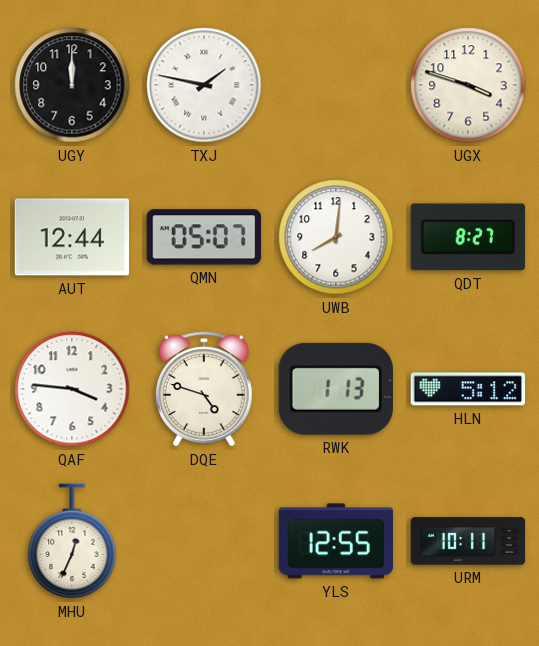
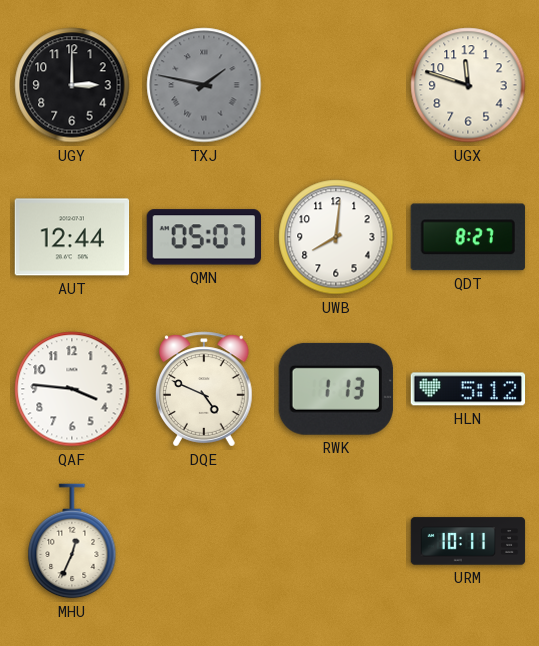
UGY: 12:00 -> 3:00
TXJ dial: white -> grey
UGX: 3:48 -> 11:48
DQE: 4:48 -> 4:49
YLS: 12:55 -> none
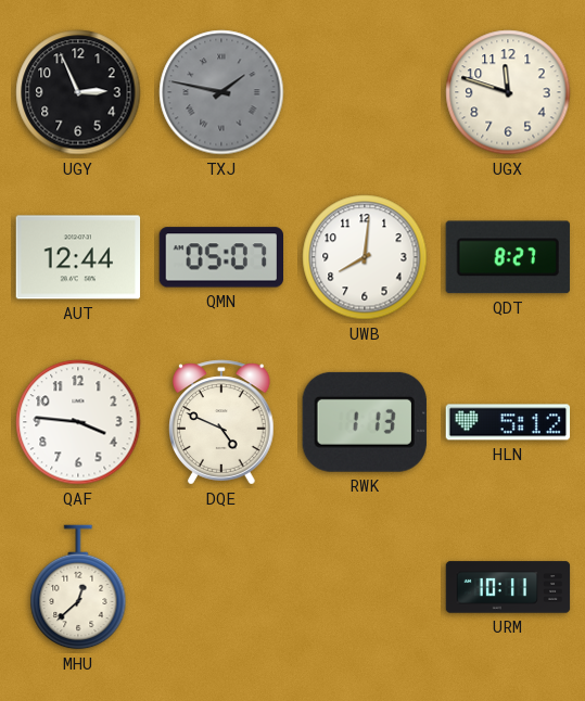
UGY: 3:00 -> 2:56
MHU: 12:34 -> 12:38
